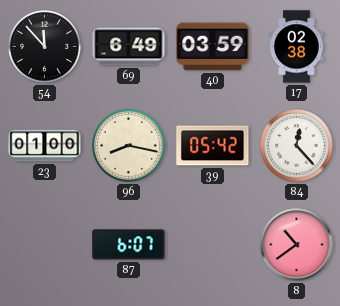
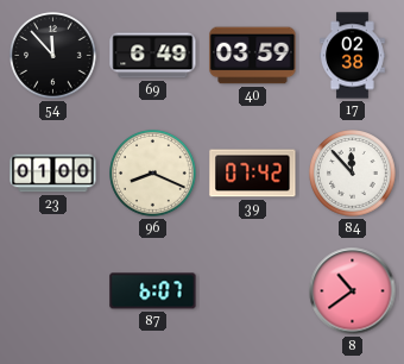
96: 8:17 -> 8:19
39: 05:42 -> 07:42
84: 12:23 -> 11:53
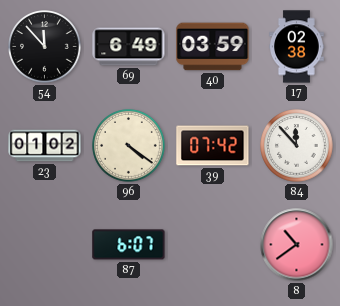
23: 01:00 -> 01:02
96: 8:19 -> 4:21
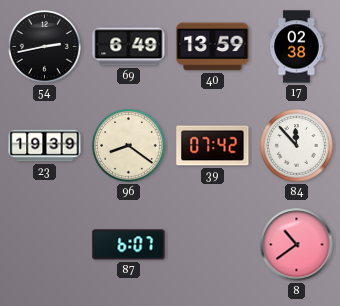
54: 11:53 -> 2:43
40: 03:59 -> 13:59
23: 01:02 -> 19:39
96: 4:21 -> 8:21
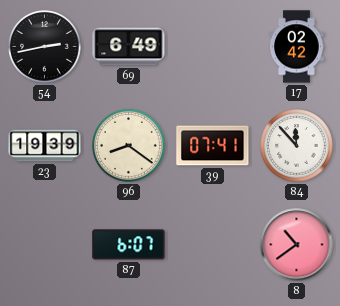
40: 13:59 -> none
17: 02:38 -> 02:42
39: 07:42 -> 07:41
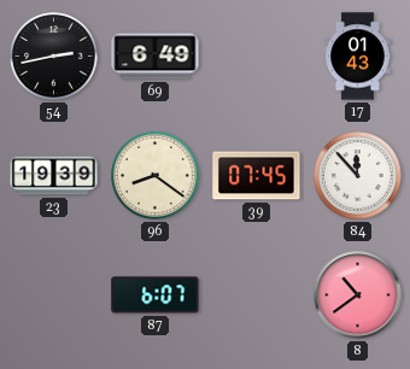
17: 02:42 -> 01:43
39: 07:41 -> 07:45
